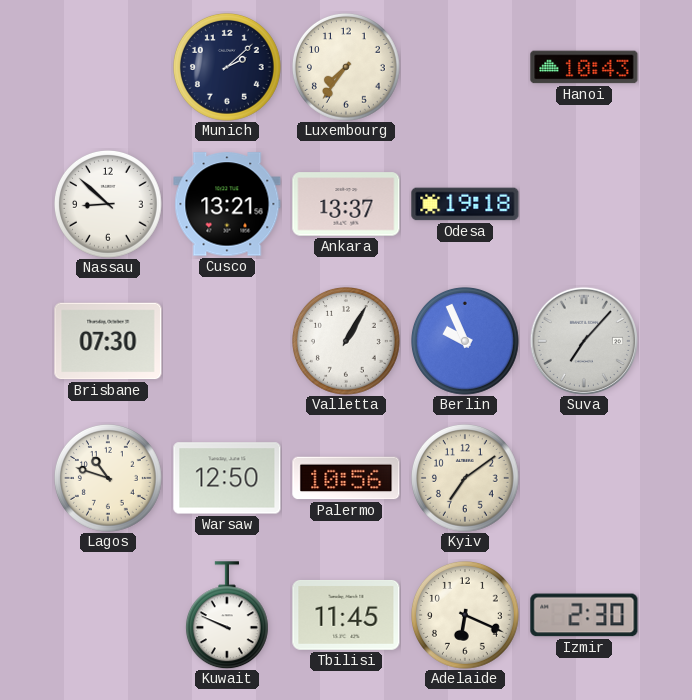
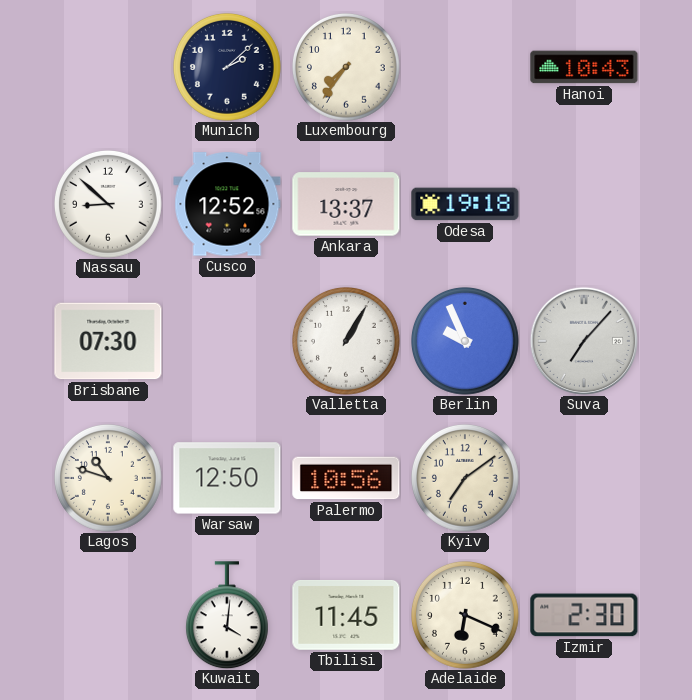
Cusco: 13:21 -> 12:52
Kuwait: 9:49 -> 4:01
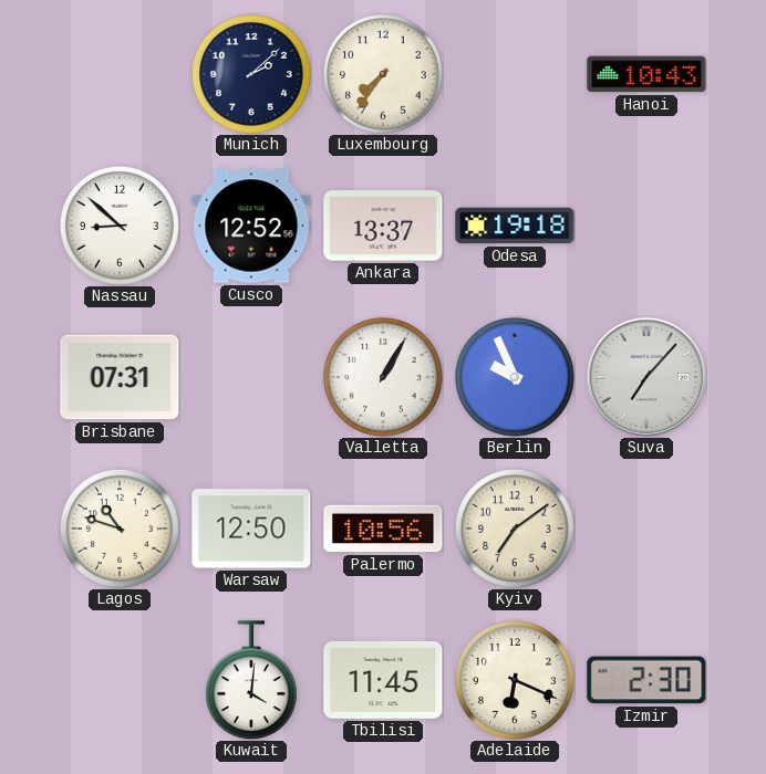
Brisbane: 07:30 -> 07:31
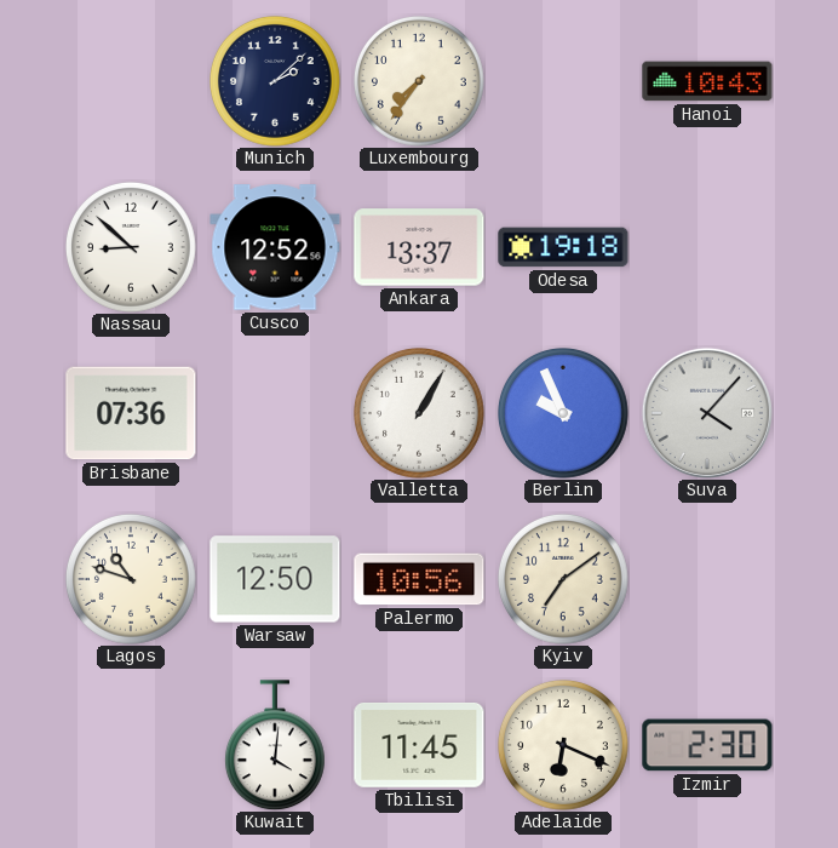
Brisbane: 07:31 -> 07:36
Suva: 7:07 -> 4:07
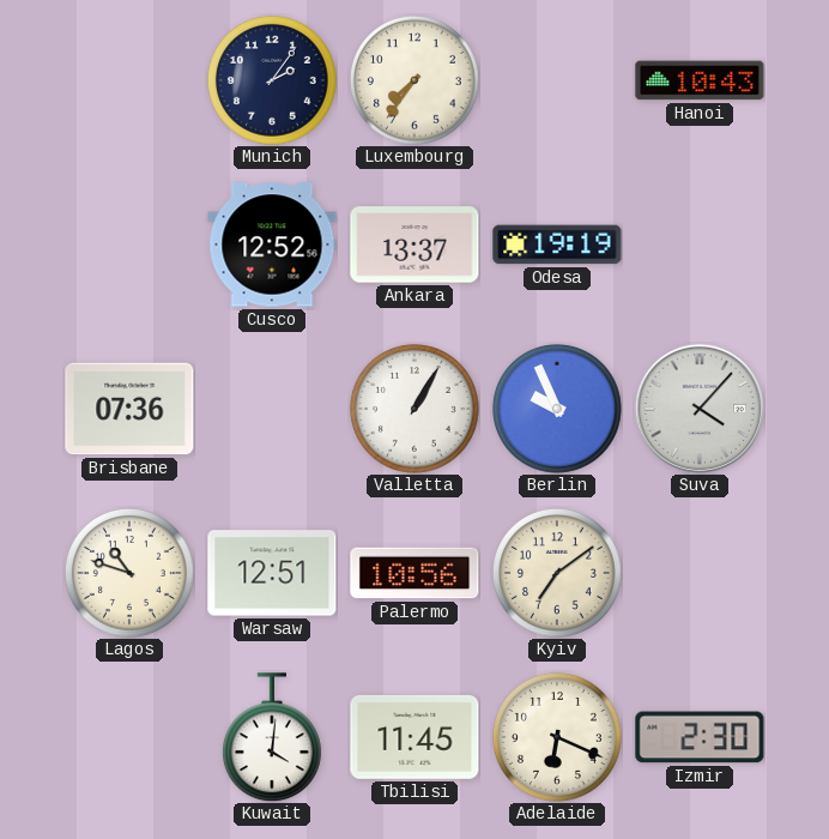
Munich: 2:08 -> 2:06
Nassau: 8:52 -> none
Odesa: 19:18 -> 19:19
Warsaw: 12:50 -> 12:51
